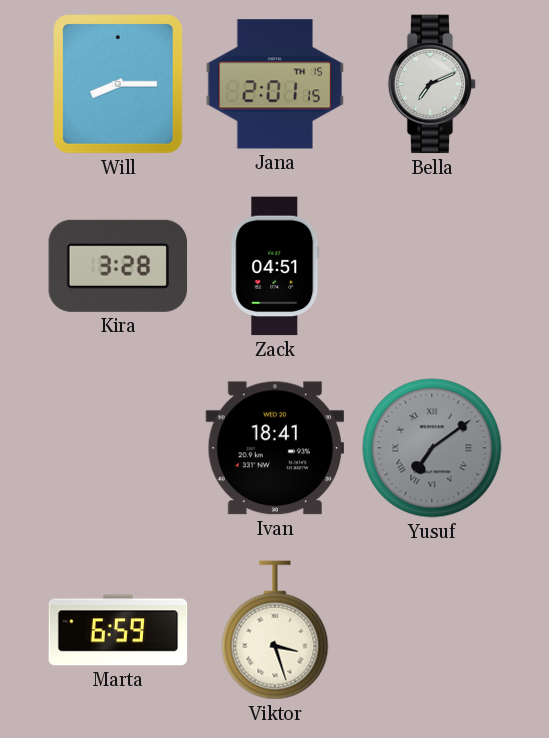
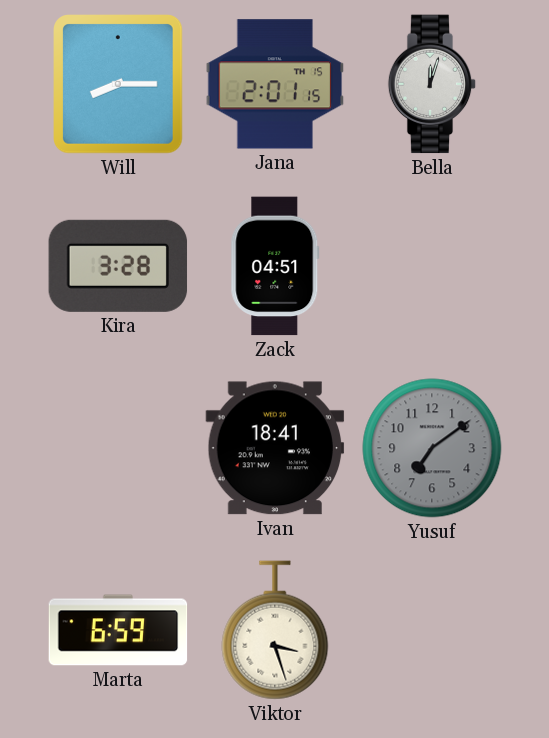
Bella: 7:11 -> 12:03
Yusuf numerals: Roman -> Arabic
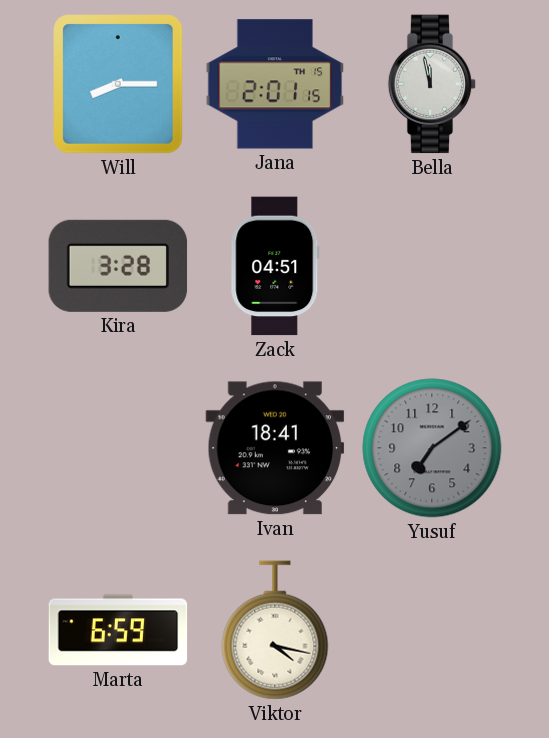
Bella: 12:03 -> 11:58
Viktor: 3:27 -> 4:17
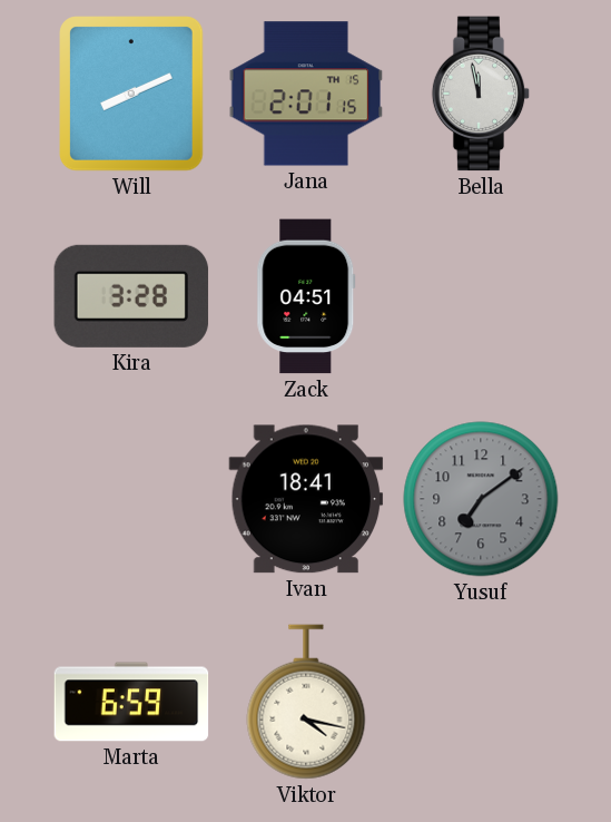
Will: 8:15 -> 8:11
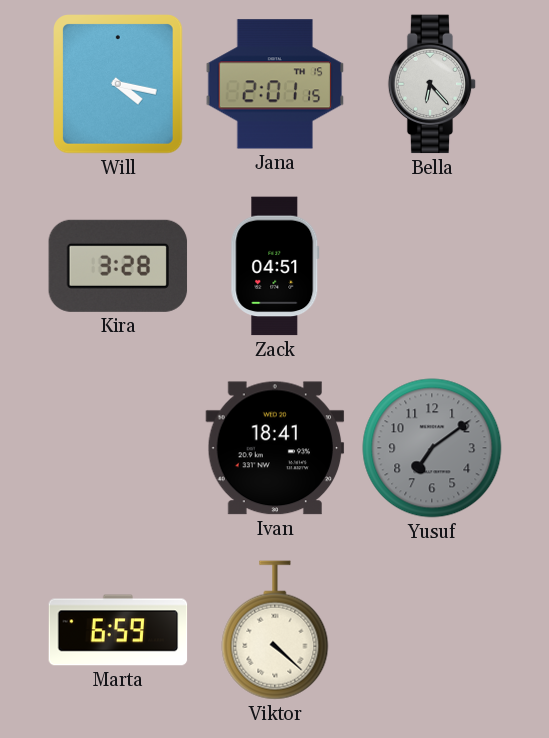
Will: 8:11 -> 4:17
Bella: 11:58 -> 6:23
Viktor: 4:17 -> 4:22
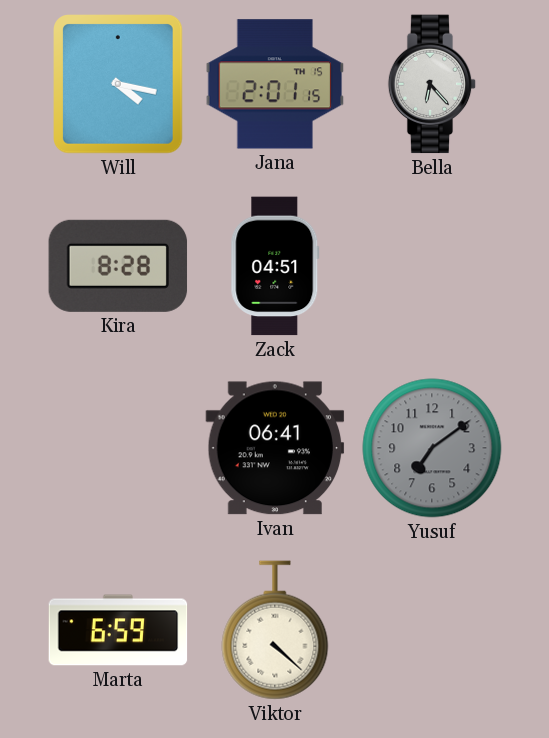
Kira: 3:28 -> 8:28
Ivan: 18:41 -> 06:41
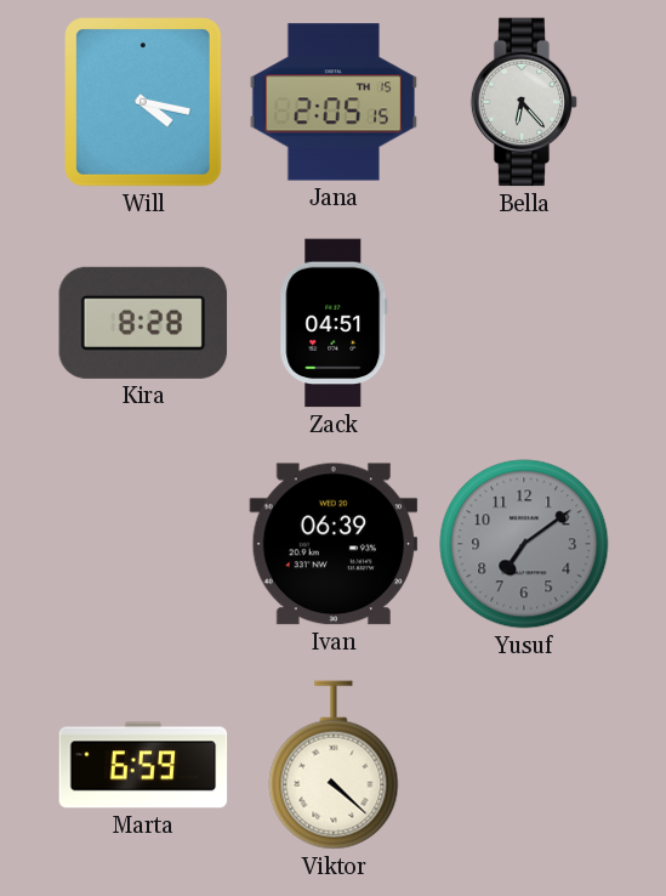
Jana: 2:01 -> 2:05
Ivan: 06:41 -> 06:39
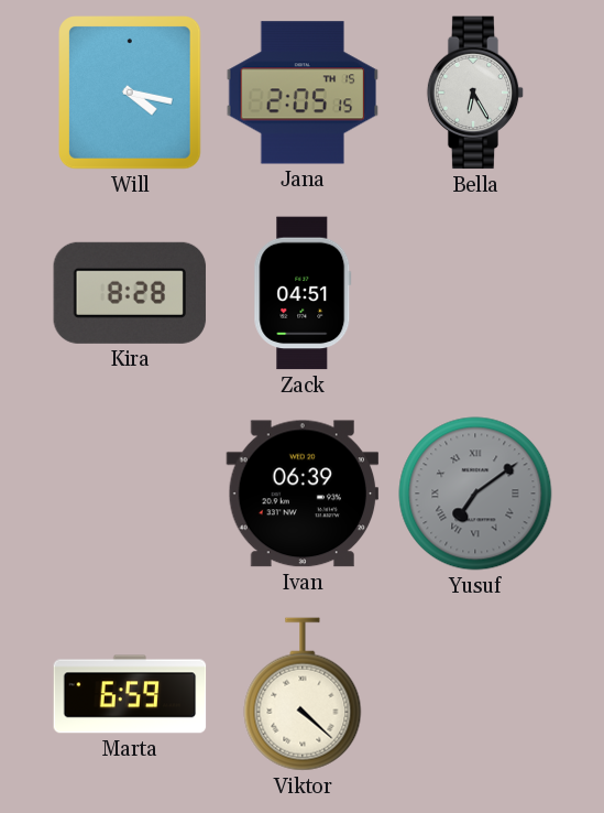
Bella: 6:23 -> 6:25
Yusuf numerals: Arabic -> Roman
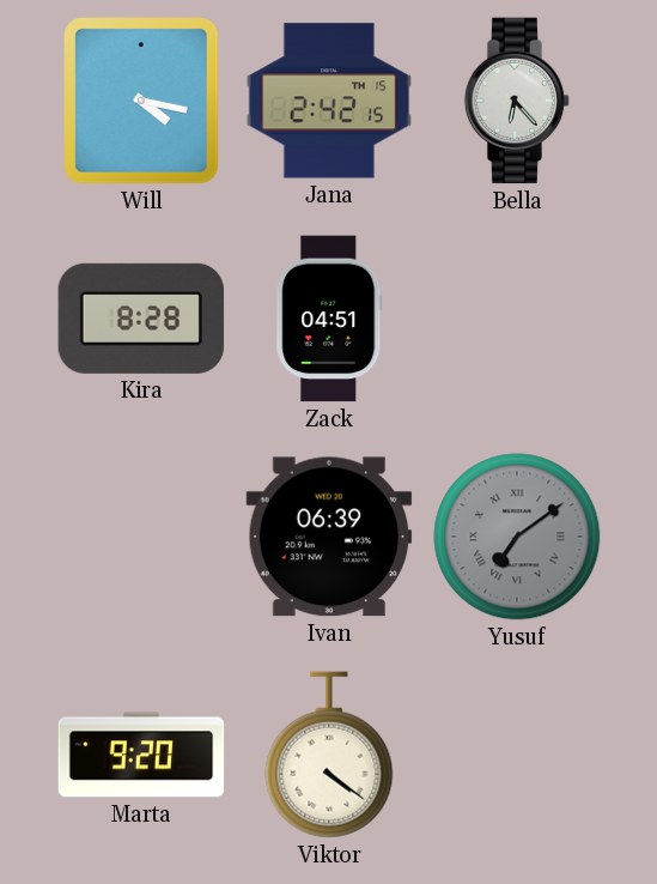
Jana: 2:05 -> 2:42
Bella: 6:25 -> 6:23
Marta: 6:59 -> 9:20
Viktor: 4:22 -> 4:21
